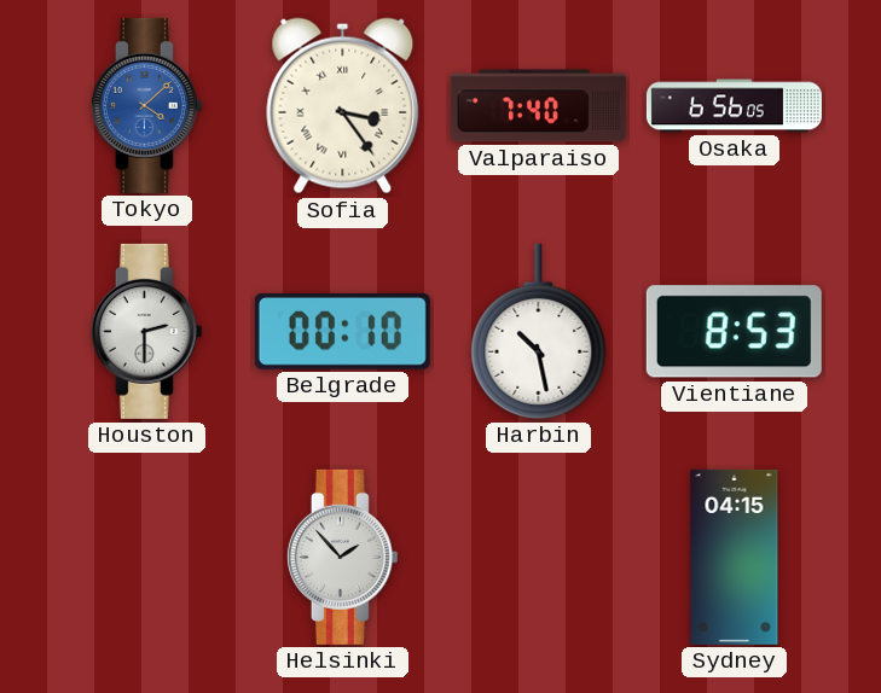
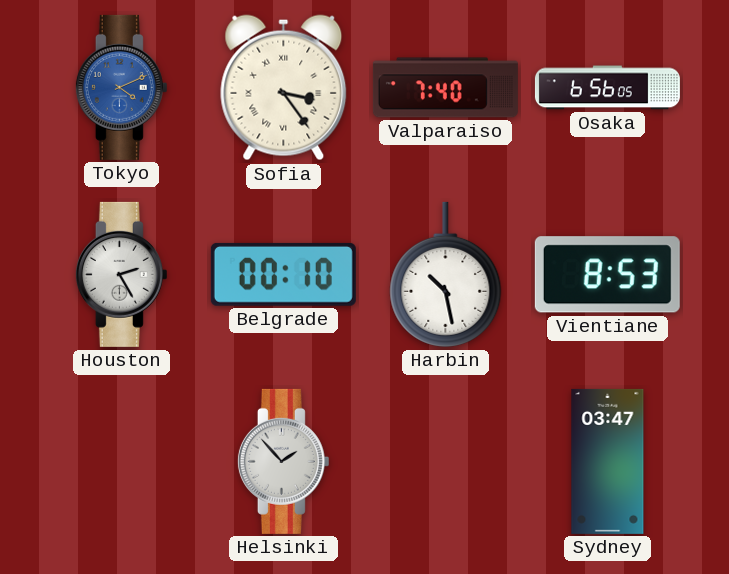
Tokyo: 4:08 -> 4:11
Houston: 2:30 -> 2:25
Sydney: 04:15 -> 03:47
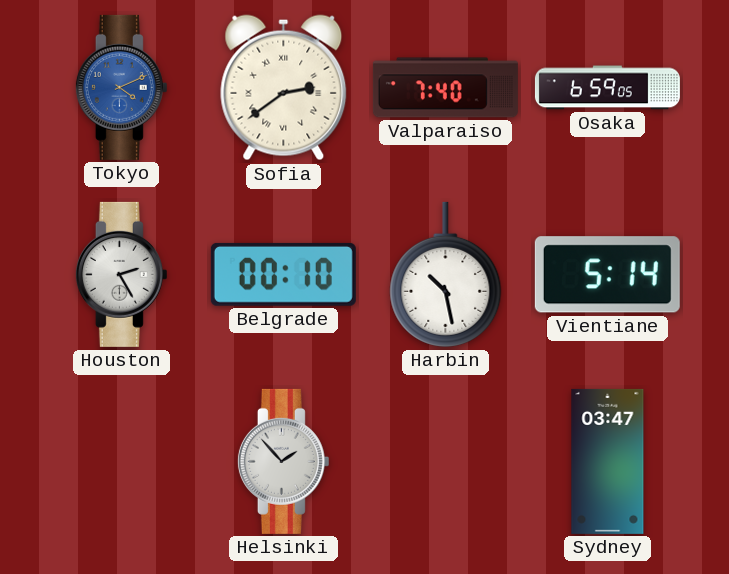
Sofia: 3:24 -> 2:39
Osaka: 6:56 -> 6:59
Vientiane: 8:53 -> 5:14
